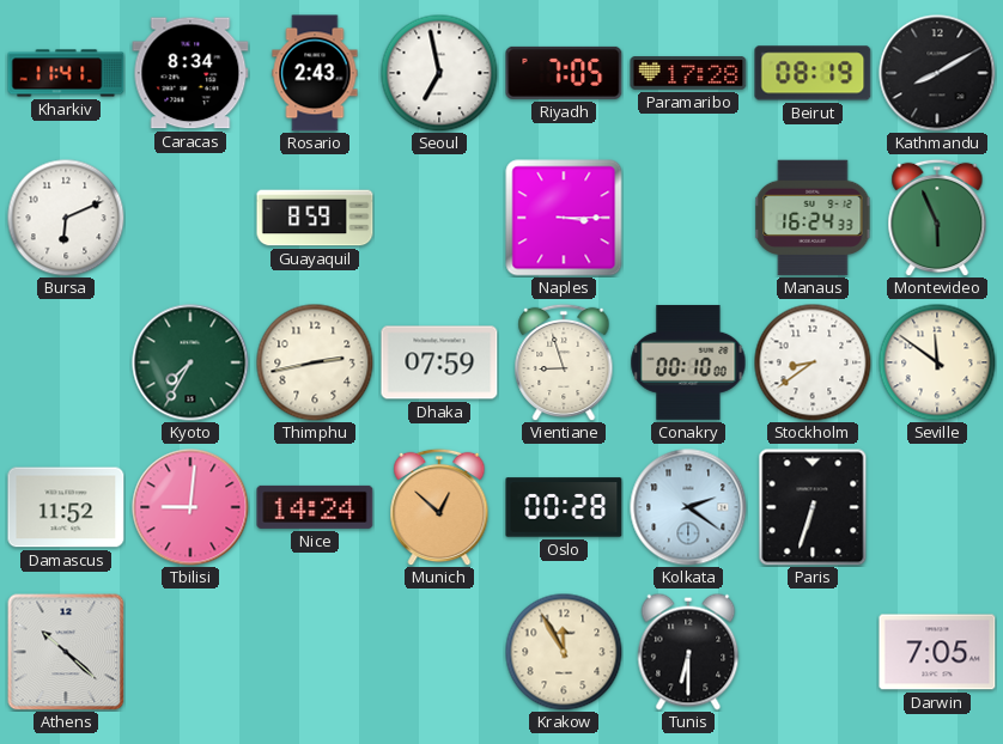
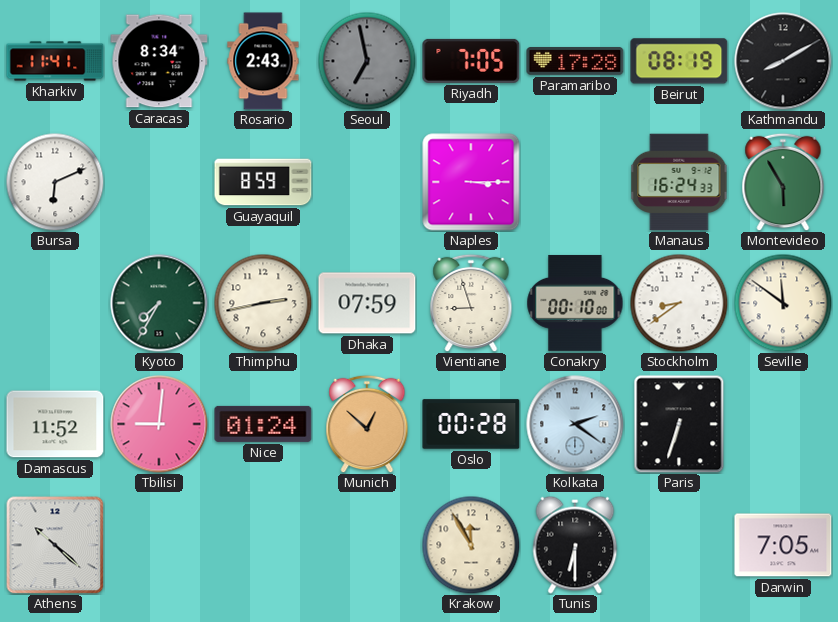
Seoul dial: white -> grey
Montevideo: 5:56 -> 5:55
Nice: 14:24 -> 01:24
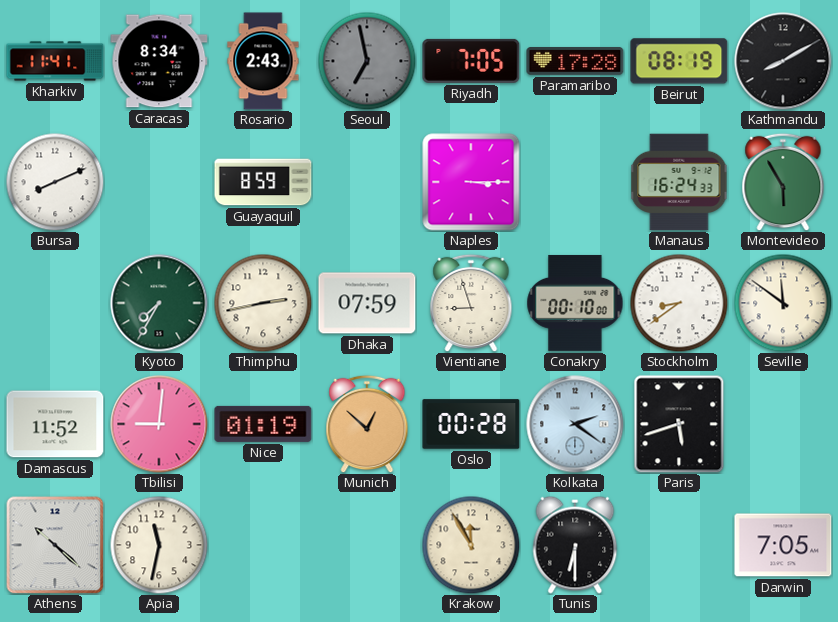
Bursa: 6:11 -> 8:11
Nice: 01:24 -> 01:19
Paris: 6:33 -> 5:42
Apia: none -> 11:32
